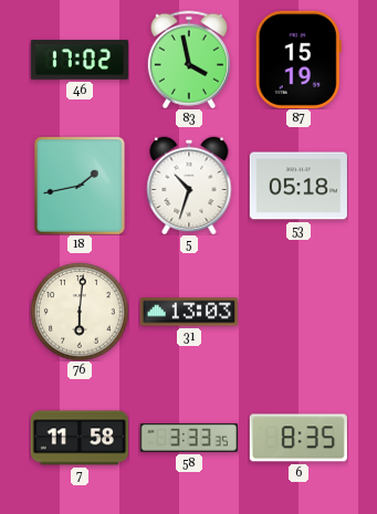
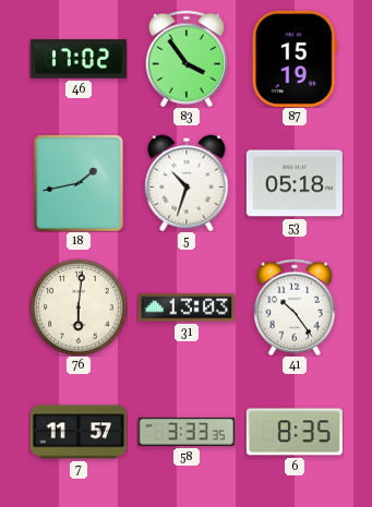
83: 3:58 -> 3:54
41: none -> 10:24
7: 11:58 -> 11:57
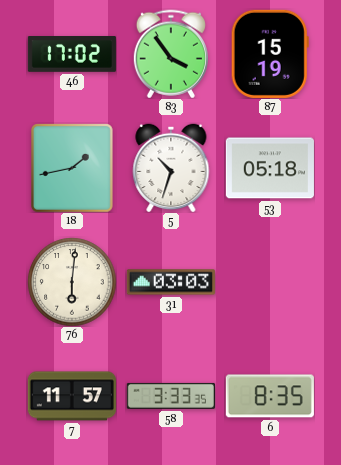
31: 13:03 -> 03:03
41: 10:24 -> none
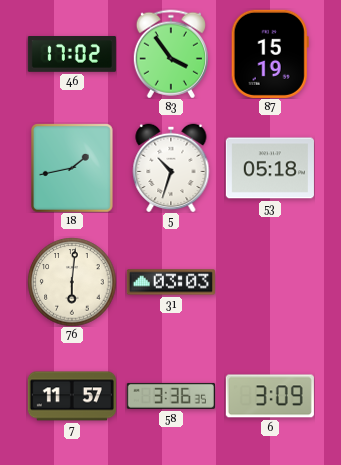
58: 3:33 -> 3:36
6: 8:35 -> 3:09
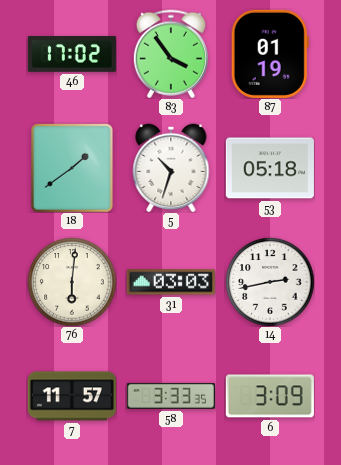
87: 15:19 -> 01:19
18: 1:43 -> 1:39
14: none -> 2:43
58: 3:36 -> 3:33
